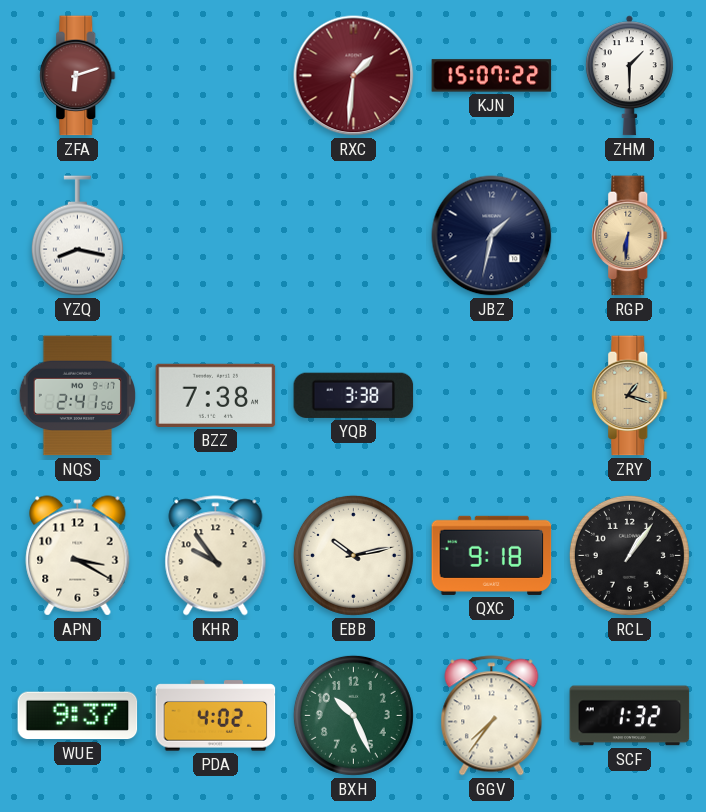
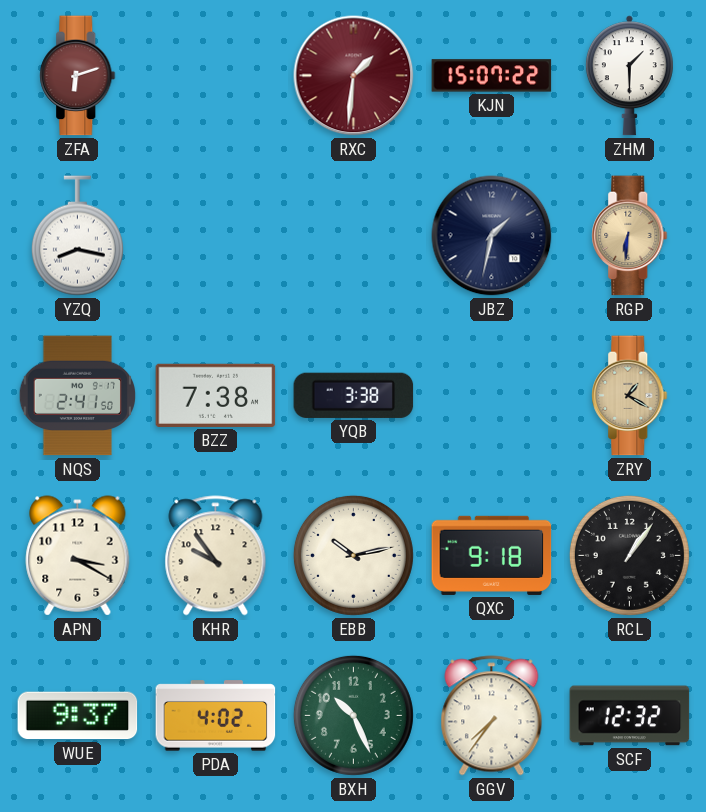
ZRY: 1:18 -> 1:20
SCF: 1:32 -> 12:32
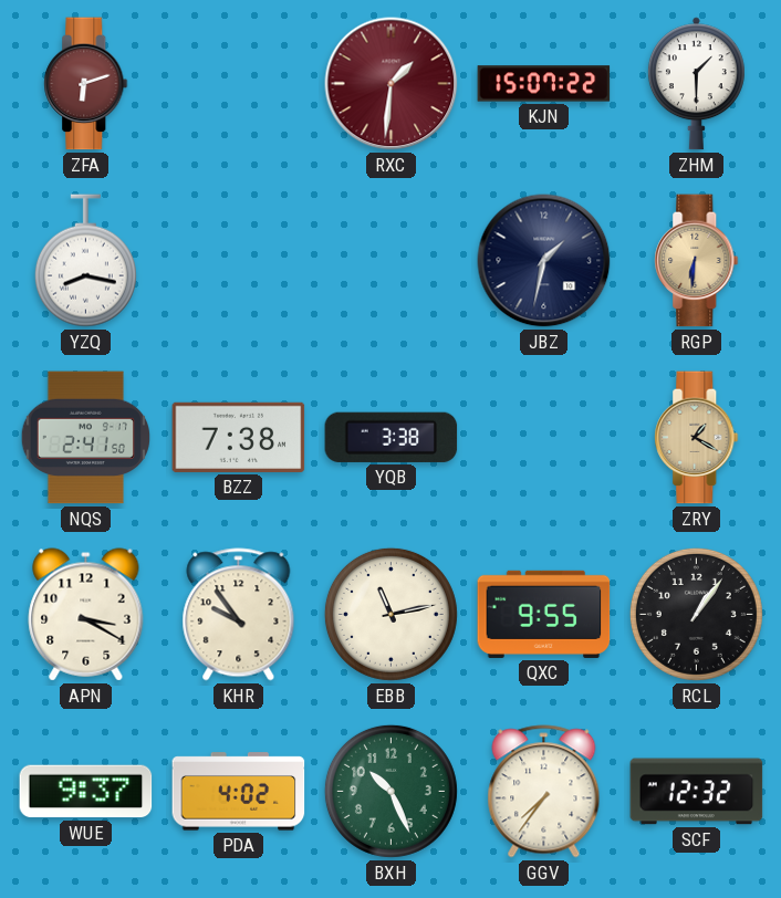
EBB: 10:13 -> 11:13
QXC: 9:18 -> 9:55
